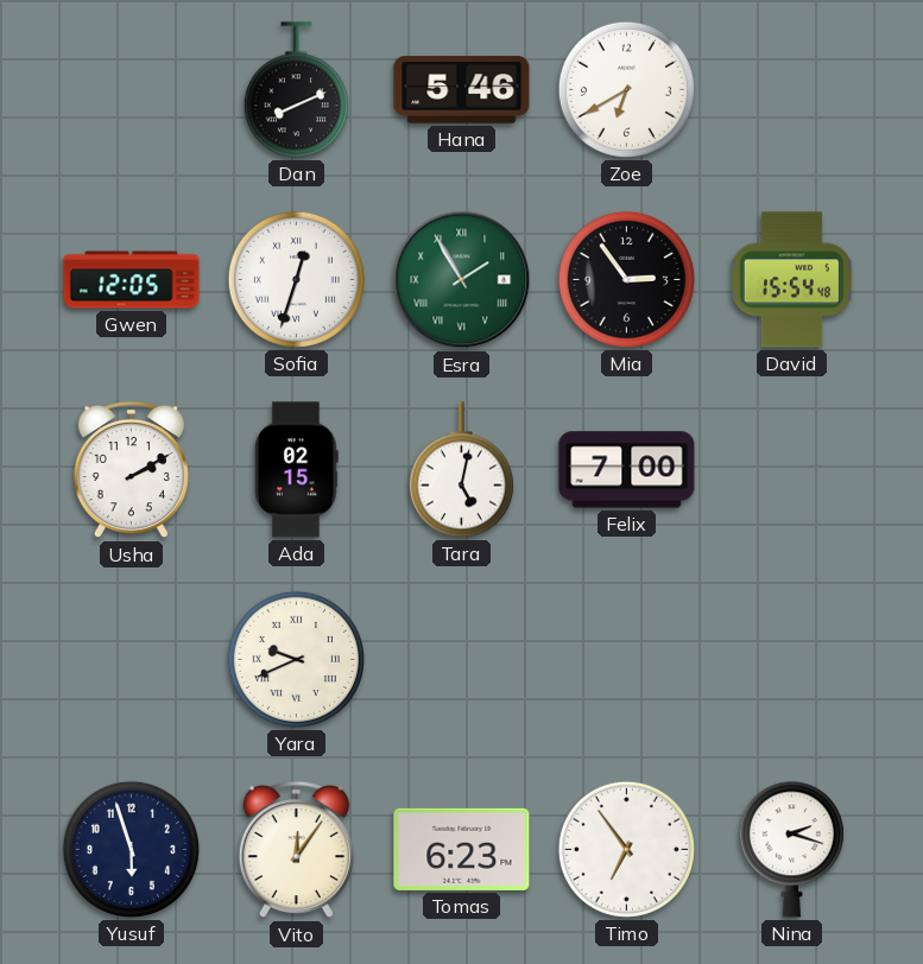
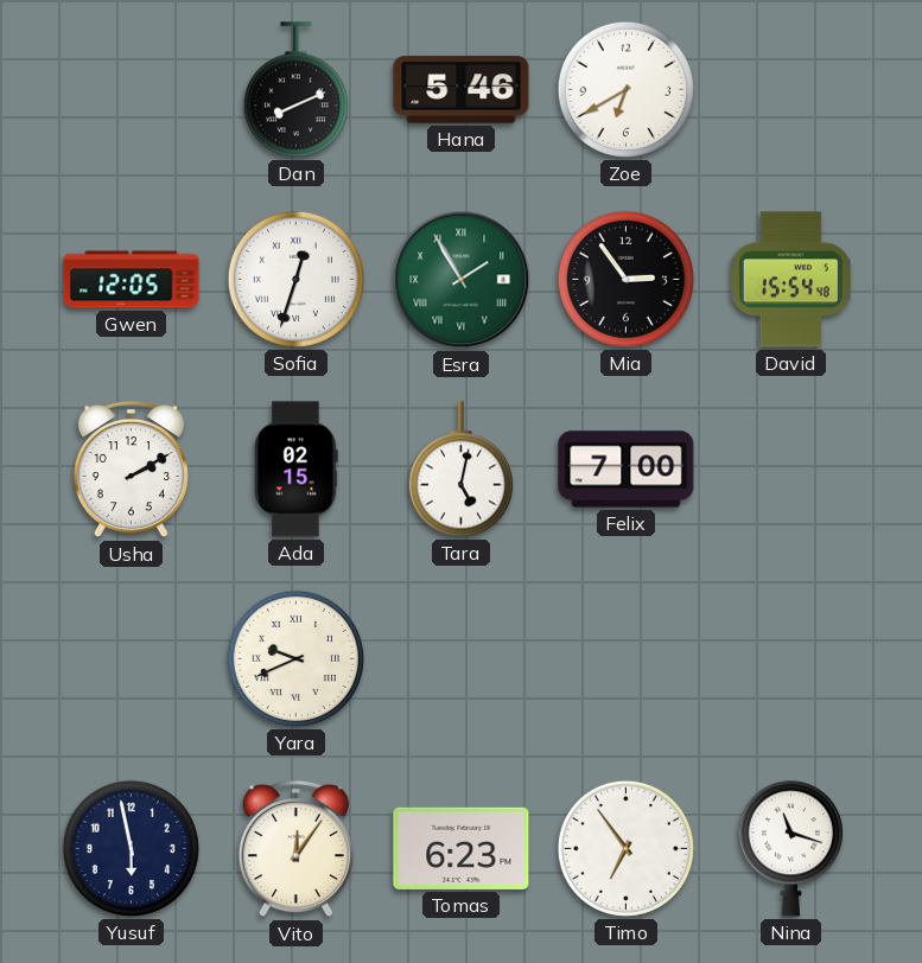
Yusuf: 5:57 -> 5:58
Nina: 2:18 -> 11:18
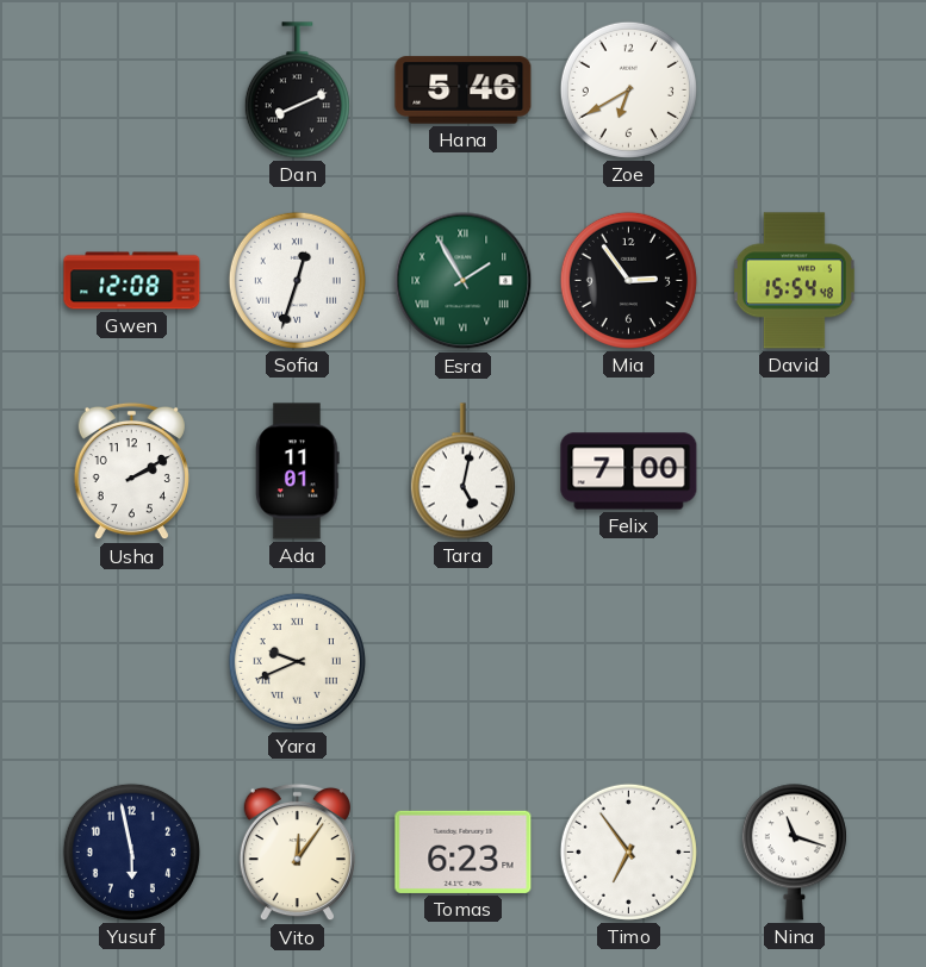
Gwen: 12:05 -> 12:08
Ada: 02:15 -> 11:01
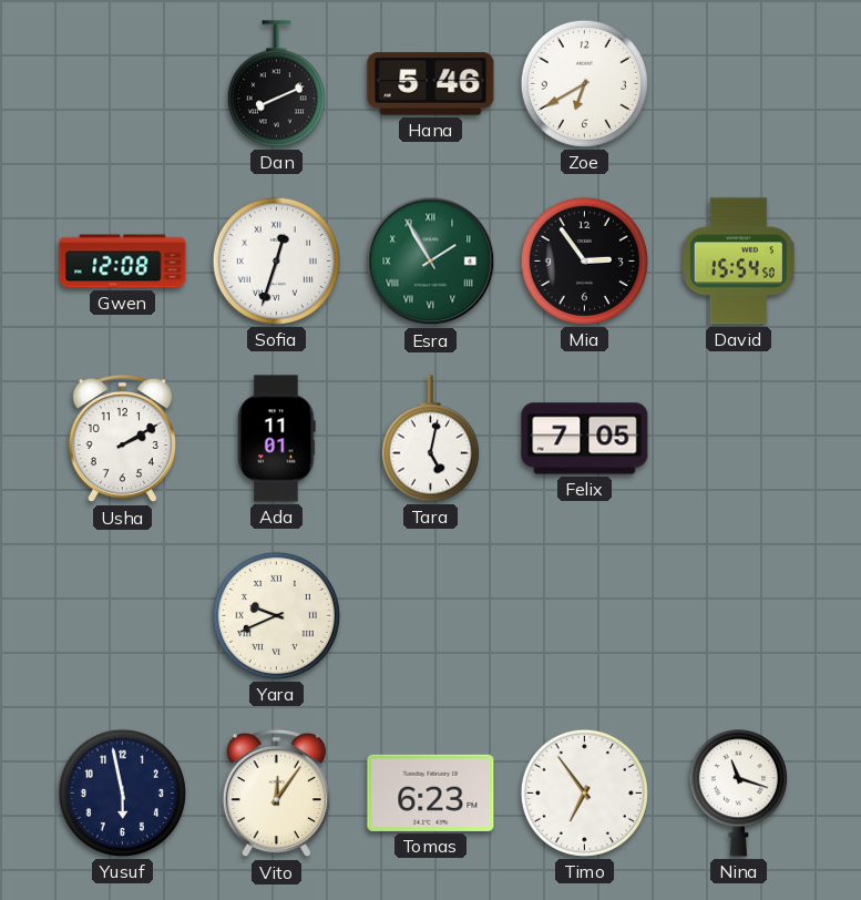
David: 15:54:48 -> 15:54:50
Felix: 7:00 -> 7:05
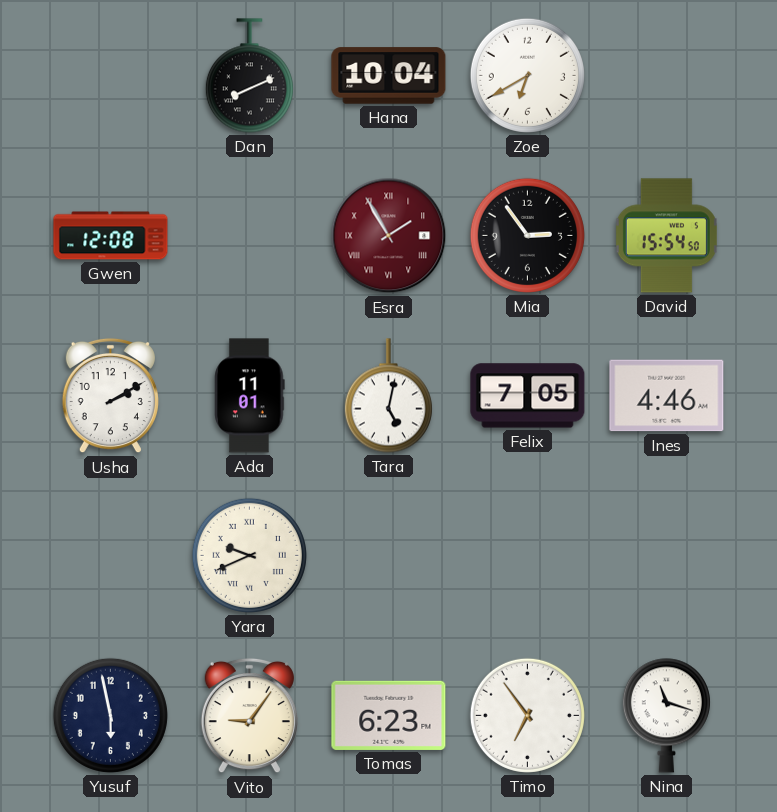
Hana: 5:46 -> 10:04
Sofia: 12:33 -> none
Esra dial: green -> burgundy
Ines: none -> 4:46
Vito: 12:06 -> 9:06
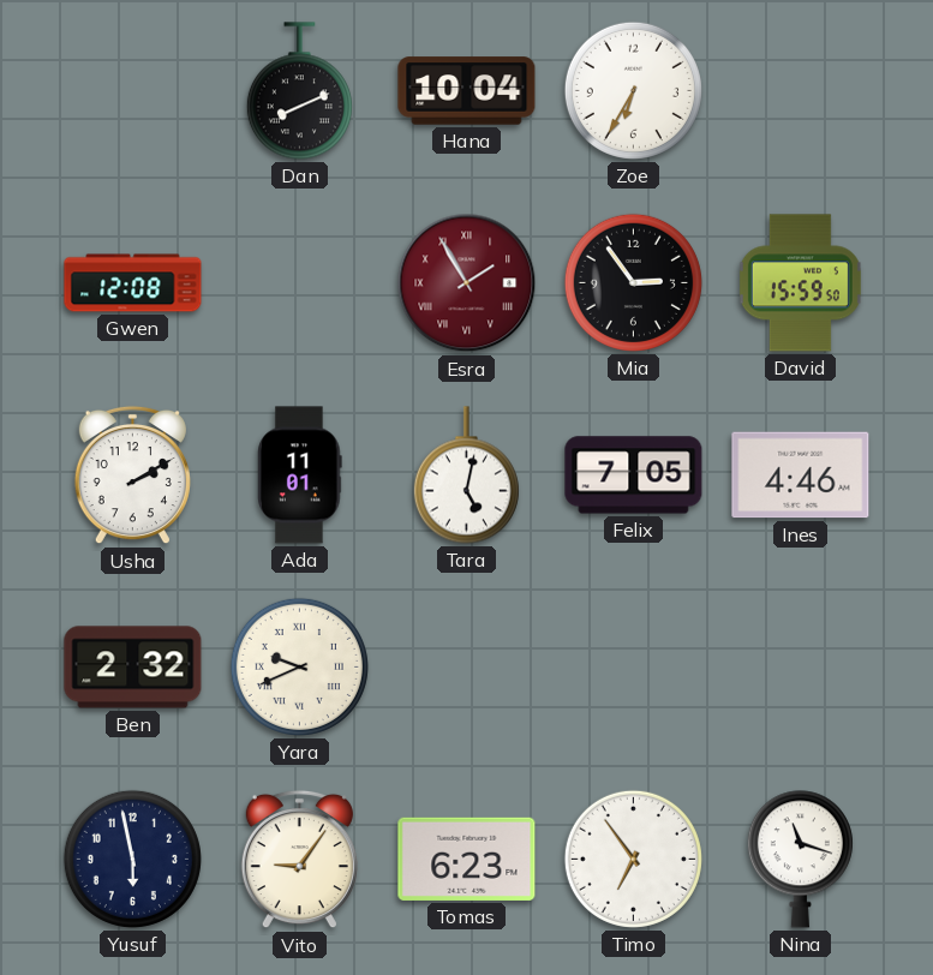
Zoe: 6:40 -> 6:35
David: 15:54 -> 15:59
Ben: none -> 2:32
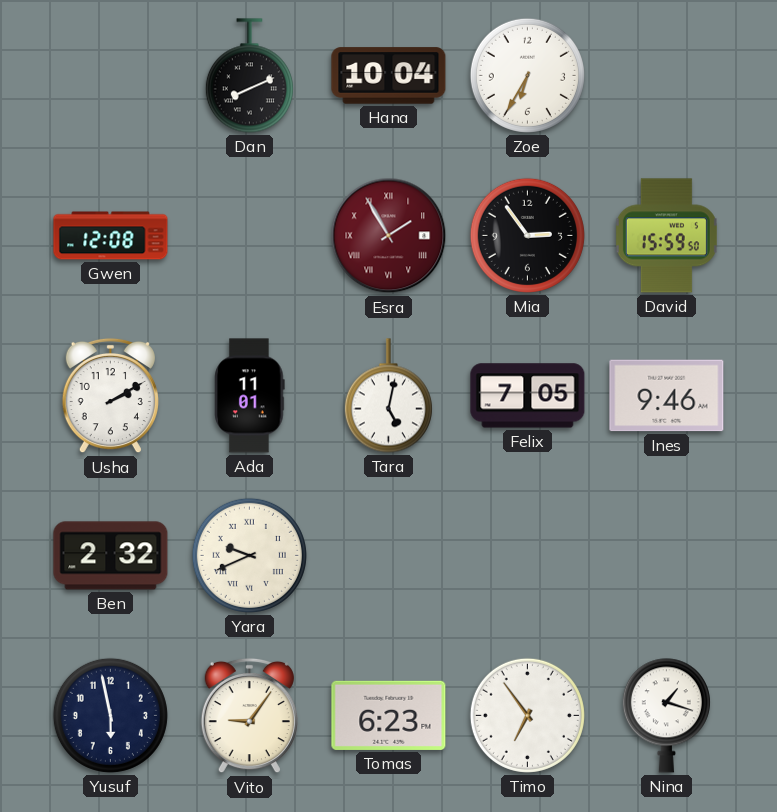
Ines: 4:46 -> 9:46
Nina: 11:18 -> 1:18
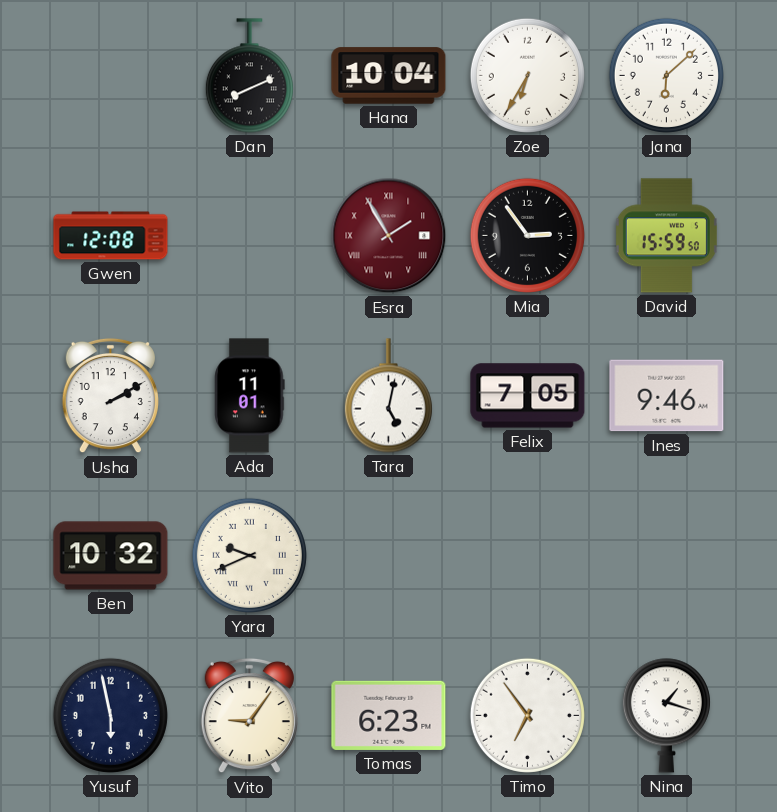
Jana: none -> 6:08
Ben: 2:32 -> 10:32
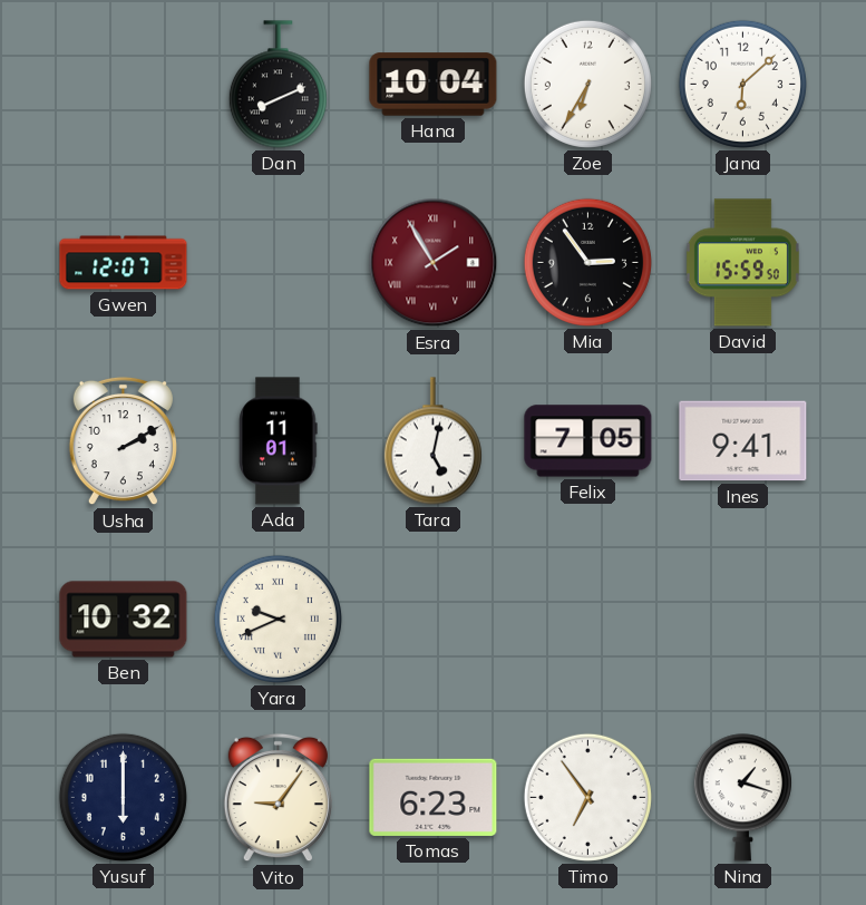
Gwen: 12:08 -> 12:07
Ines: 9:46 -> 9:41
Yusuf: 5:58 -> 6:00
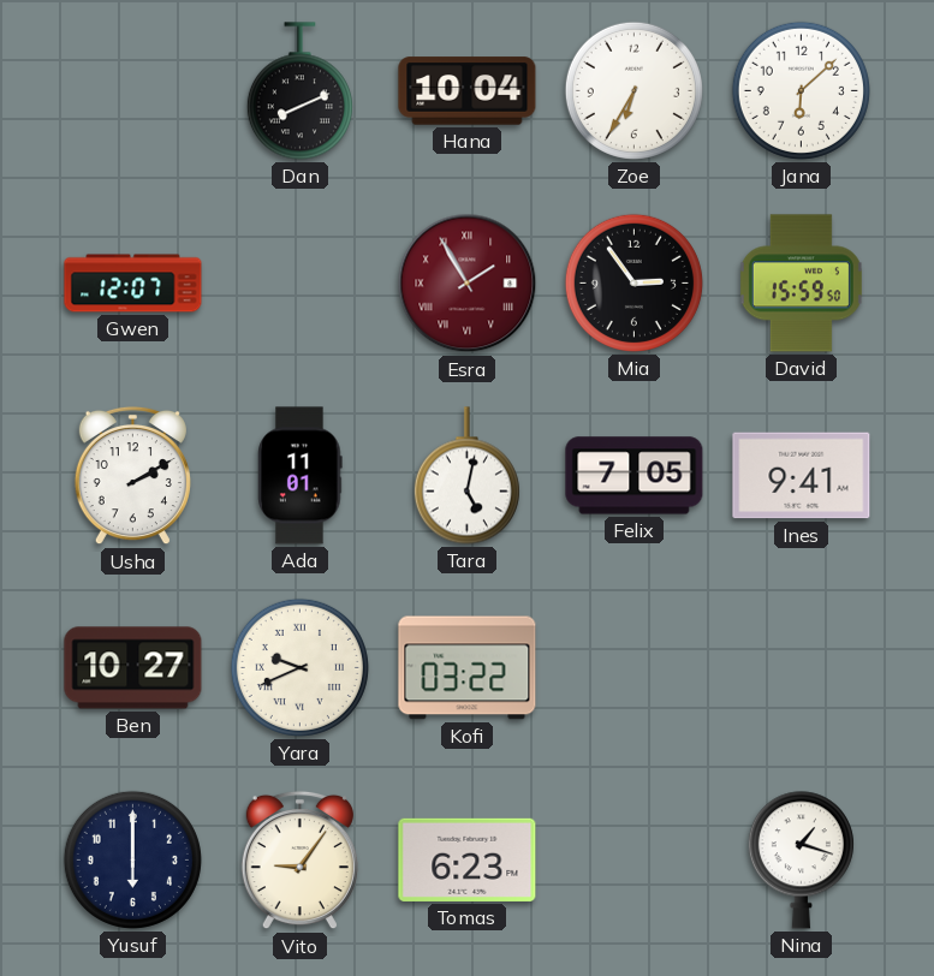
Ben: 10:32 -> 10:27
Kofi: none -> 03:22
Timo: 6:54 -> none
